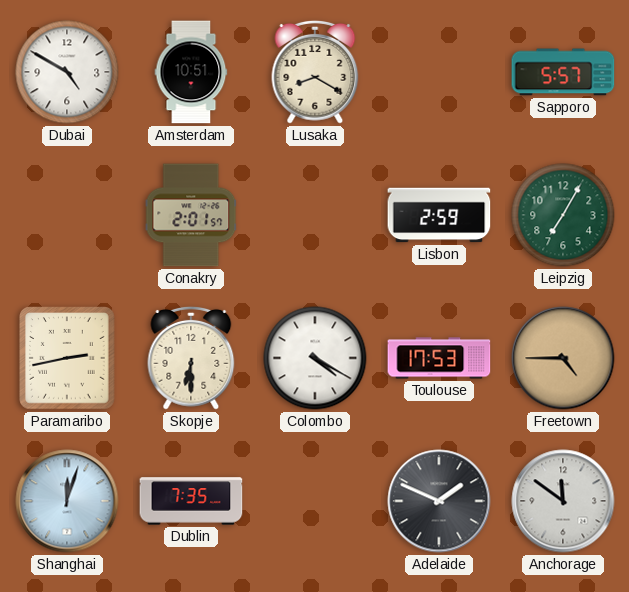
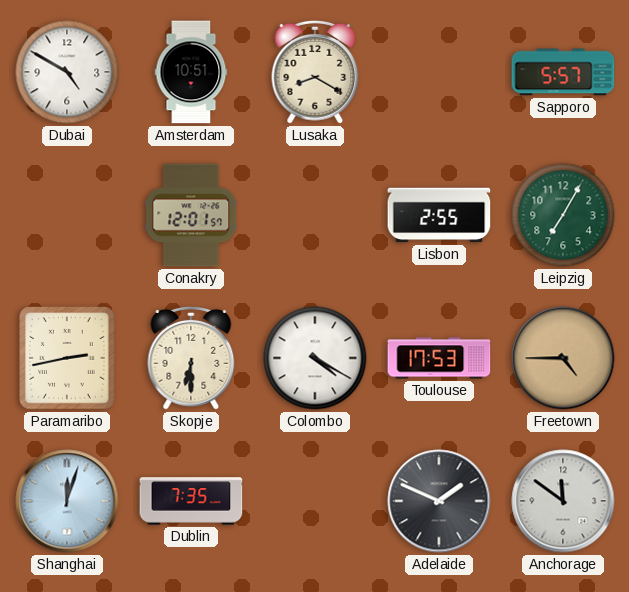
Conakry: 2:01 -> 12:01
Lisbon: 2:59 -> 2:55
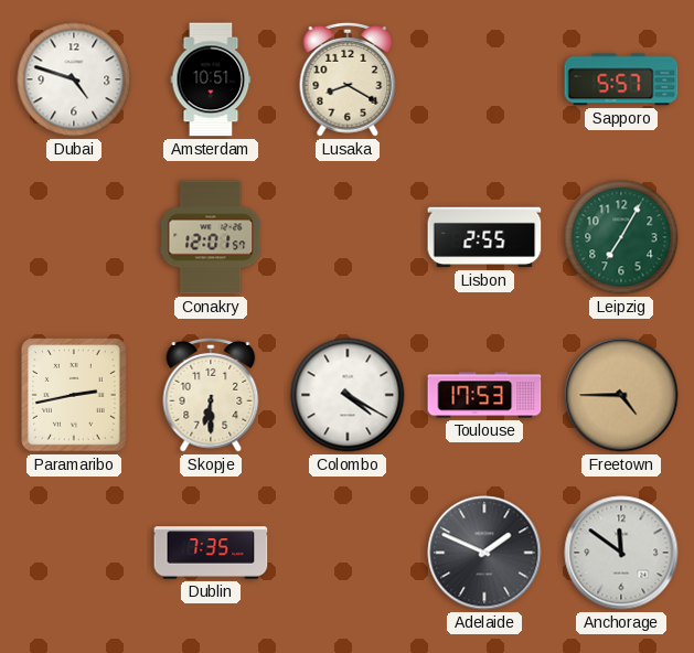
Dubai: 4:50 -> 4:48
Shanghai: 12:03 -> none
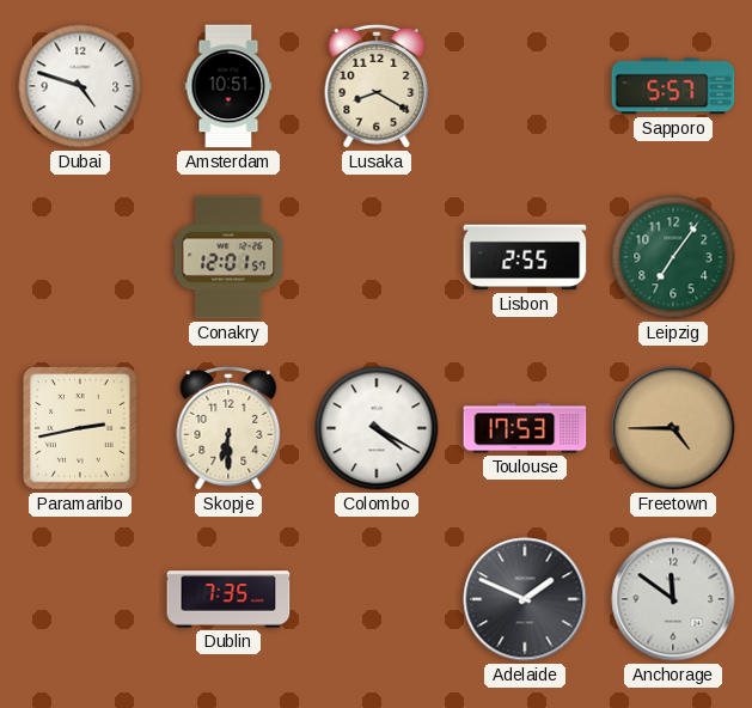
Leipzig: 7:05 -> 7:06
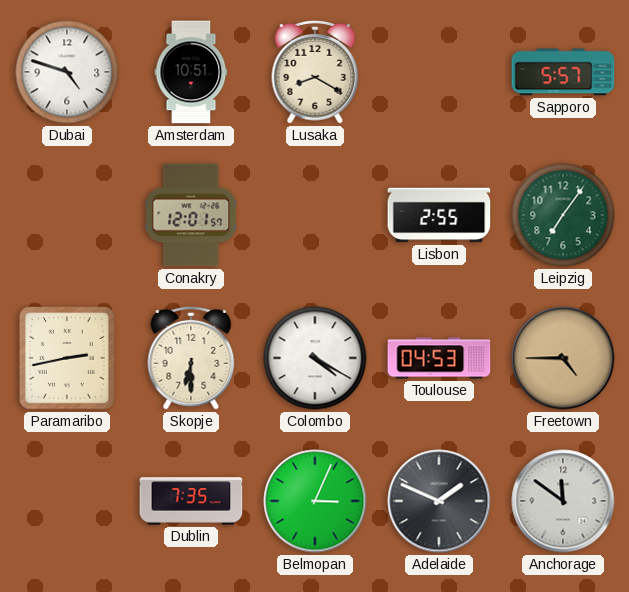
Toulouse: 17:53 -> 04:53
Belmopan: none -> 3:04
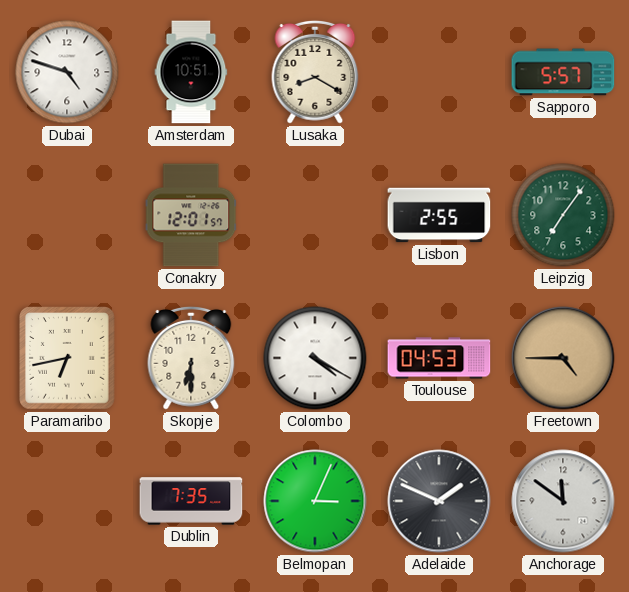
Paramaribo: 2:43 -> 6:43
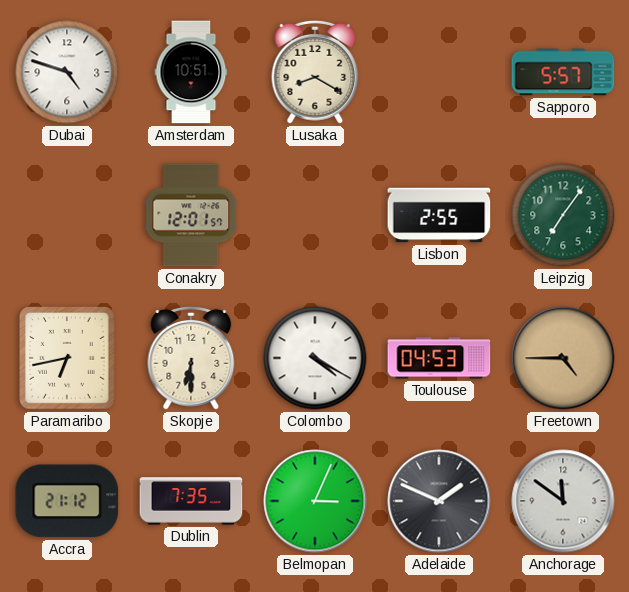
Accra: none -> 21:12
